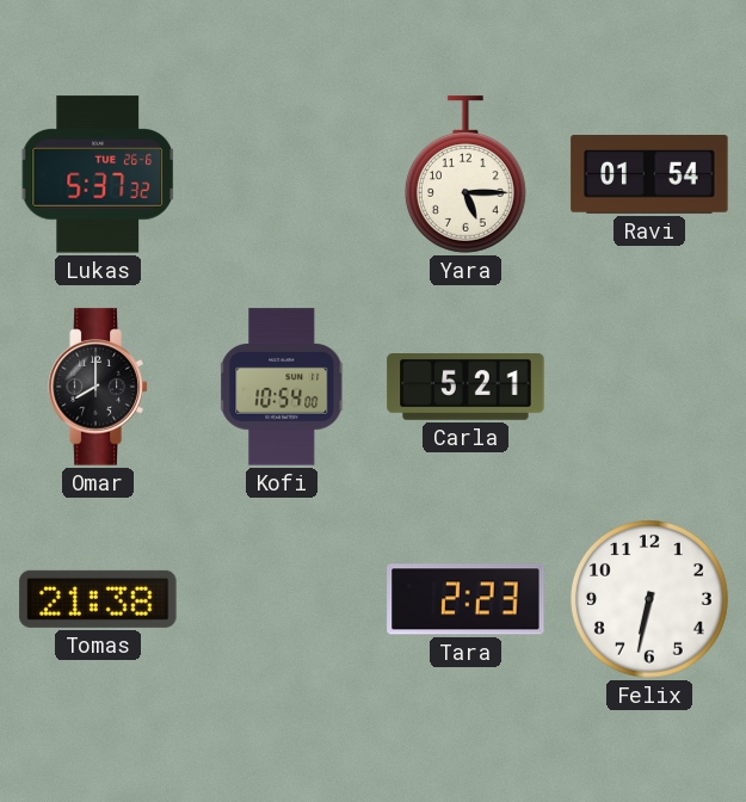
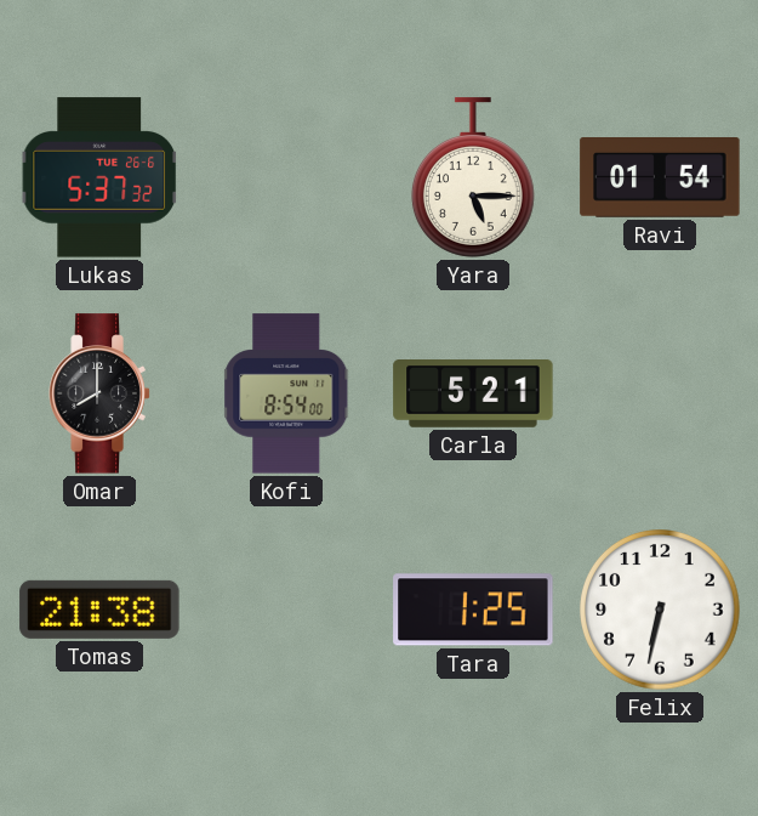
Kofi: 10:54 -> 8:54
Tara: 2:23 -> 1:25
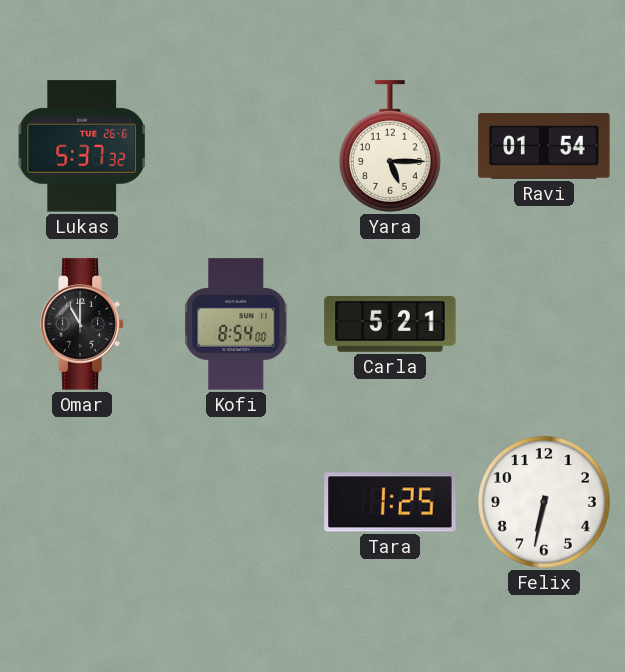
Omar: 8:00 -> 11:00
Tomas: 21:38 -> none
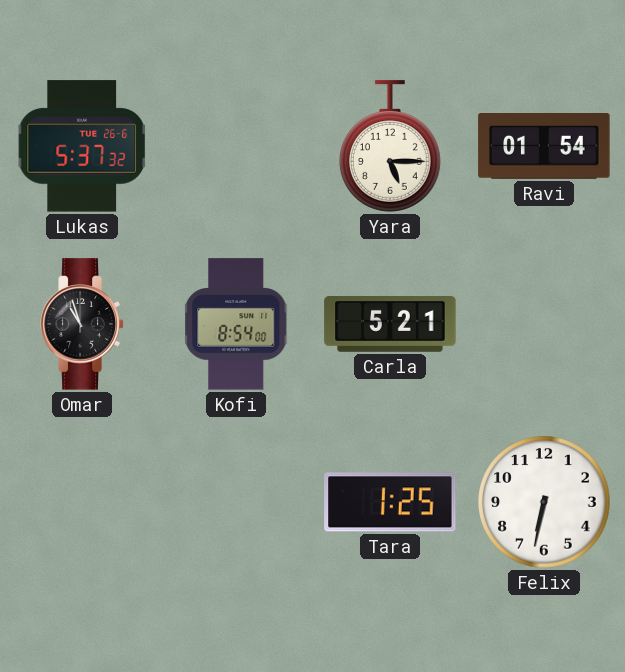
Omar: 11:00 -> 10:57
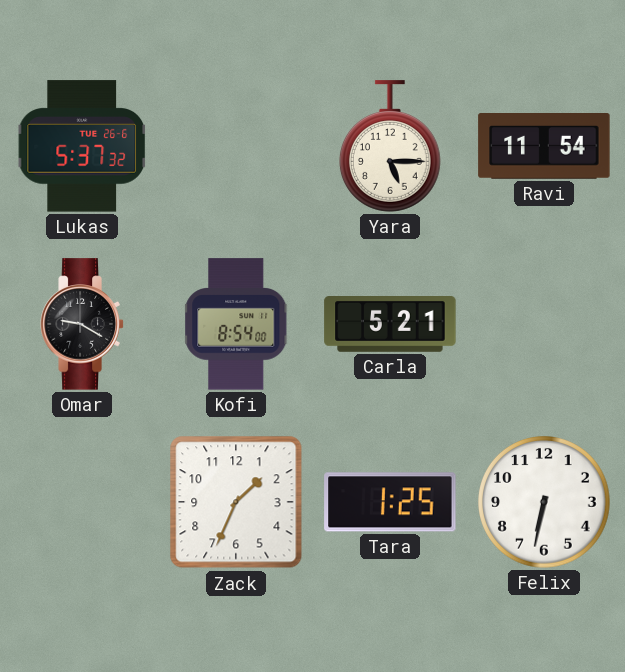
Ravi: 01:54 -> 11:54
Omar: 10:57 -> 9:20
Zack: none -> 1:34
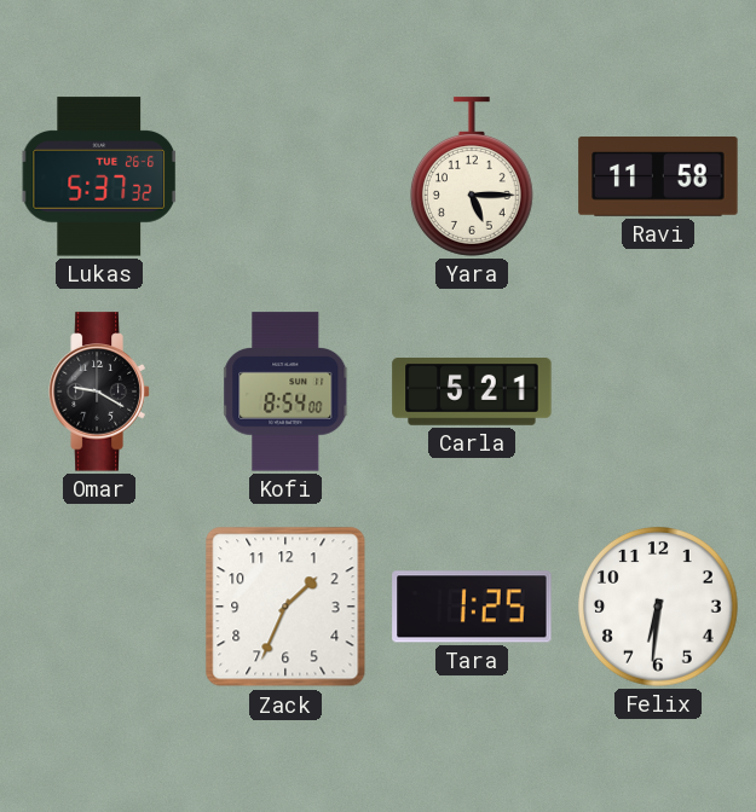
Ravi: 11:54 -> 11:58
Felix: 6:32 -> 6:31
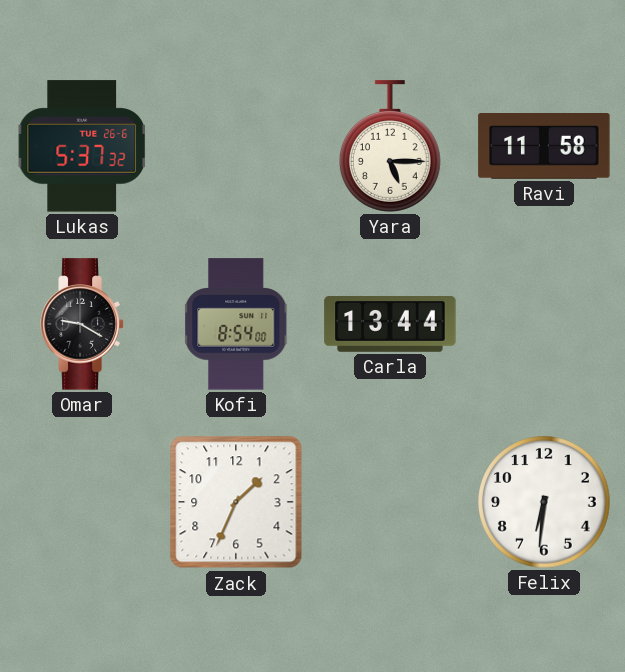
Carla: 5:21 -> 13:44
Tara: 1:25 -> none
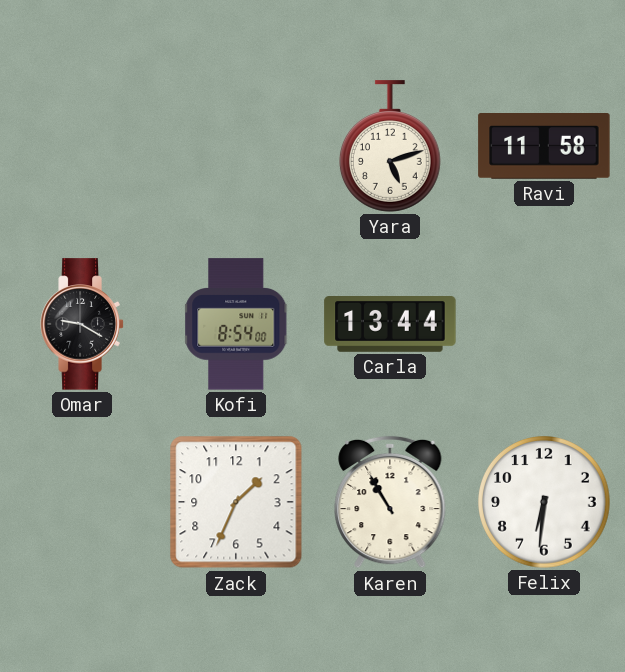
Lukas: 5:37 -> none
Yara: 5:15 -> 5:12
Karen: none -> 10:55
